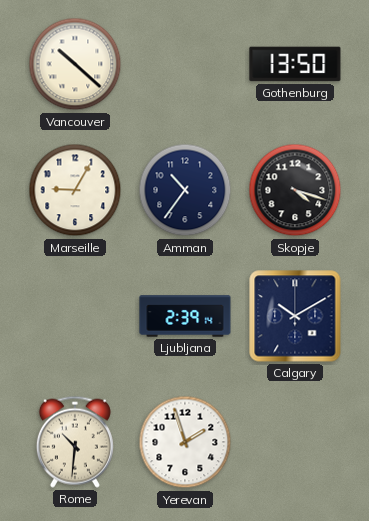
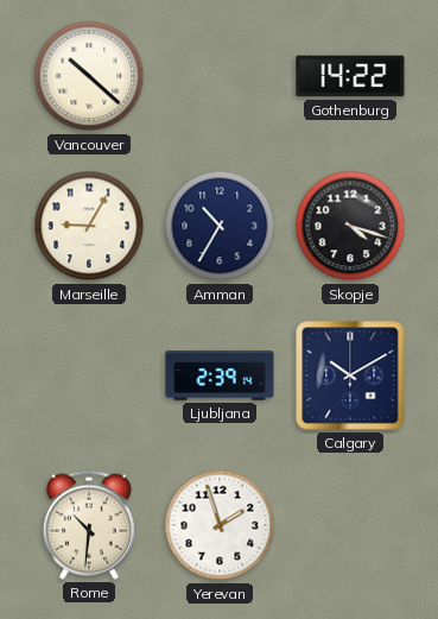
Gothenburg: 13:50 -> 14:22
Amman: 10:36 -> 10:35
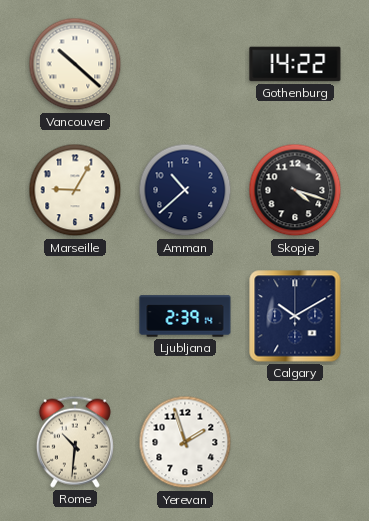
Amman: 10:35 -> 10:38
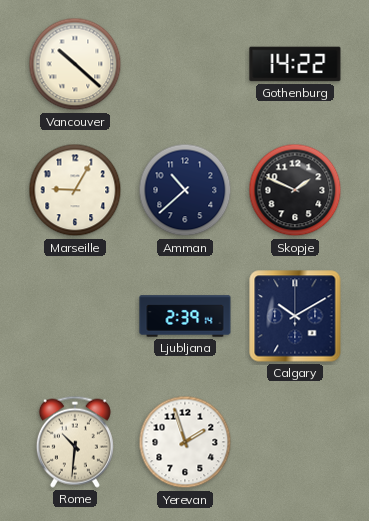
Skopje: 4:18 -> 1:49
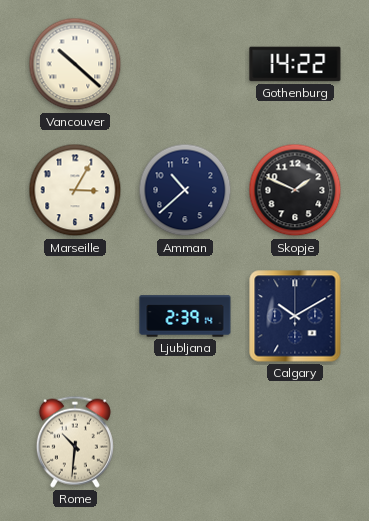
Marseille: 9:05 -> 3:05
Yerevan: 1:57 -> none
